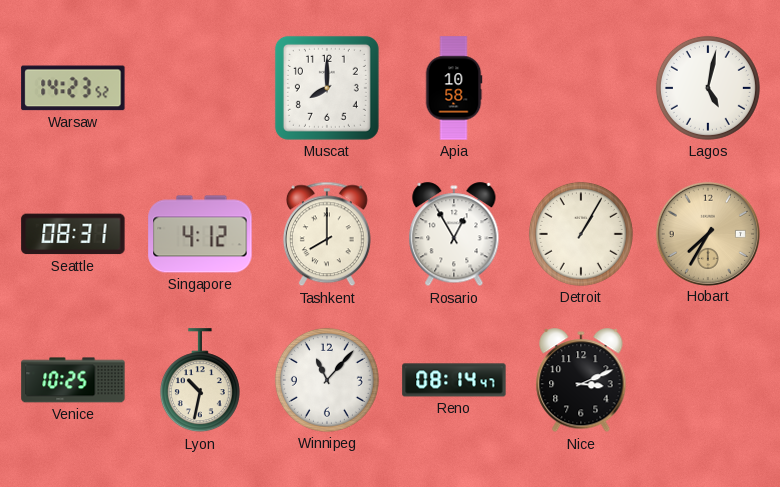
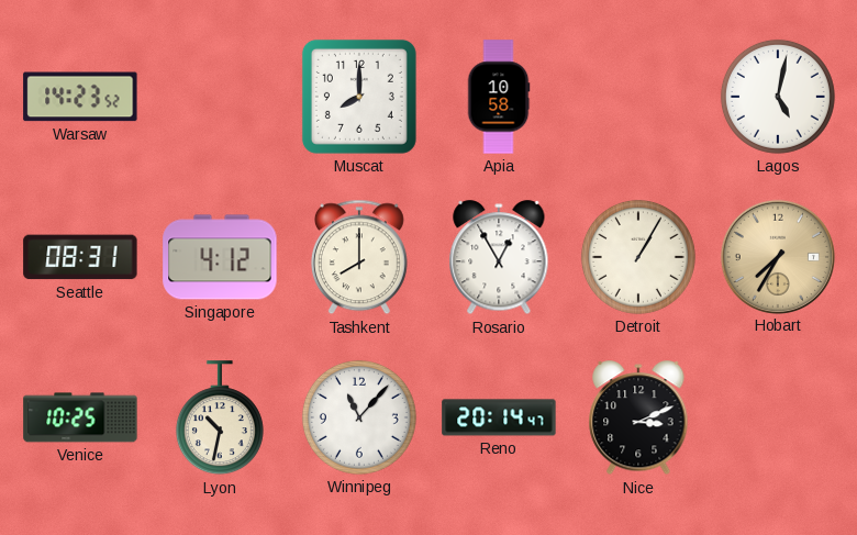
Reno: 08:14 -> 20:14
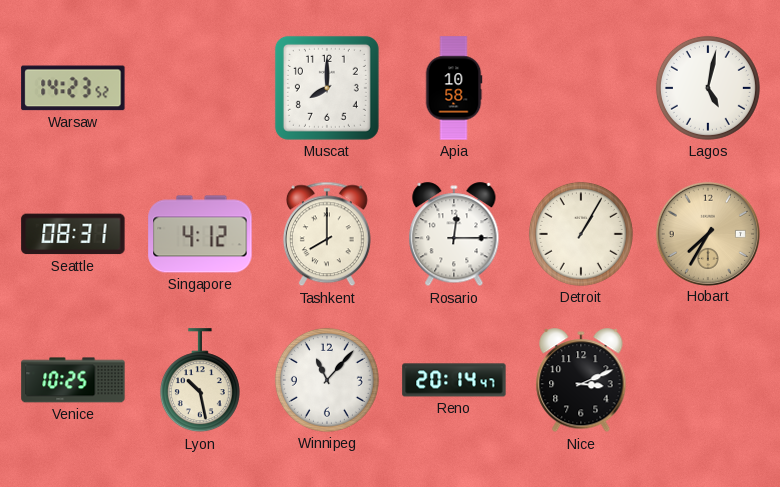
Rosario: 12:55 -> 12:15
Lyon: 10:32 -> 10:28
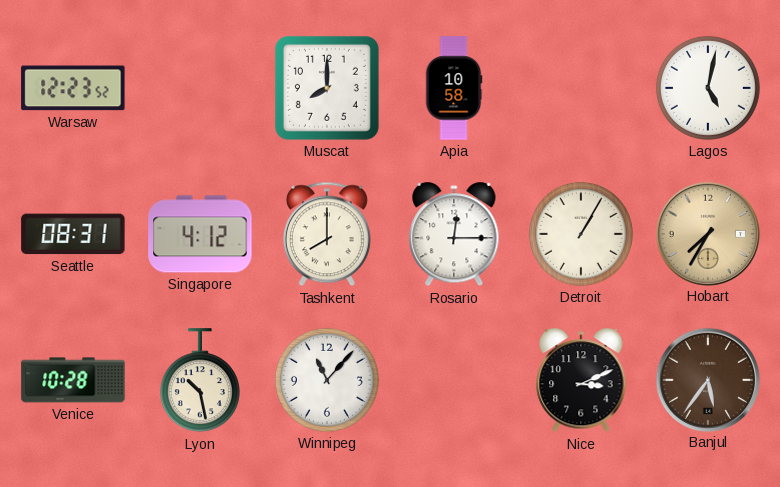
Warsaw: 14:23 -> 12:23
Venice: 10:25 -> 10:28
Reno: 20:14 -> none
Banjul: none -> 5:36
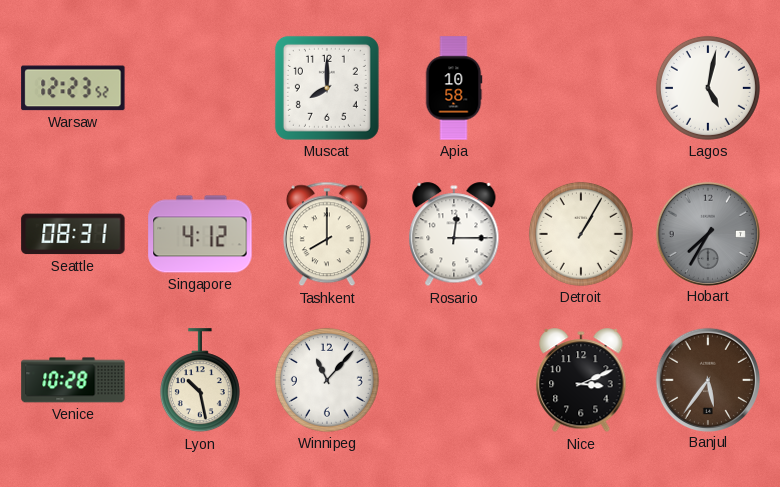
Hobart dial: champagne -> grey
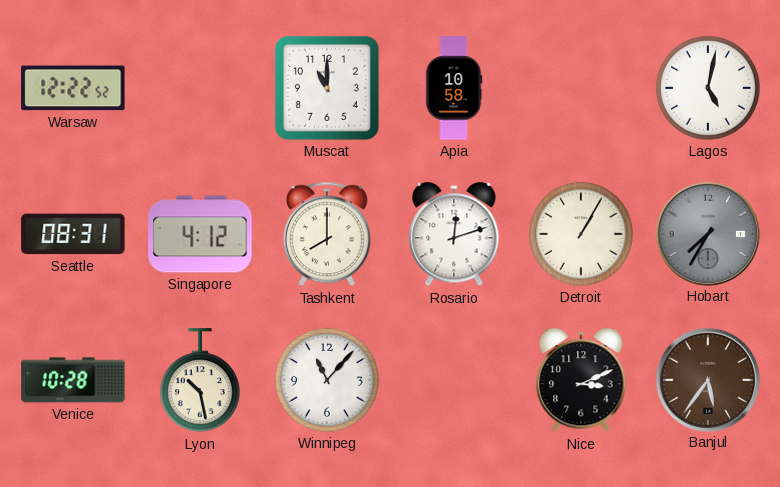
Warsaw: 12:23 -> 12:22
Muscat: 8:00 -> 11:00
Rosario: 12:15 -> 12:12
